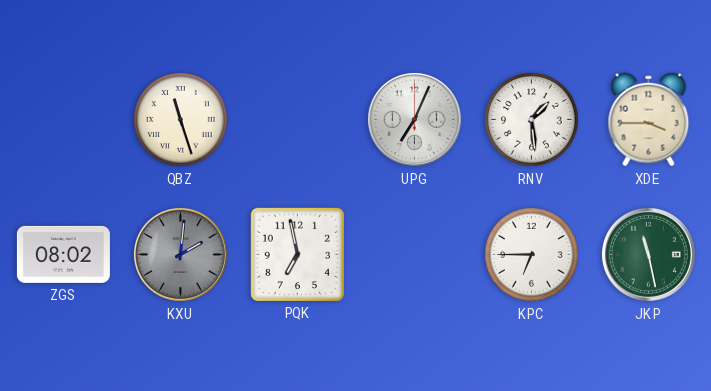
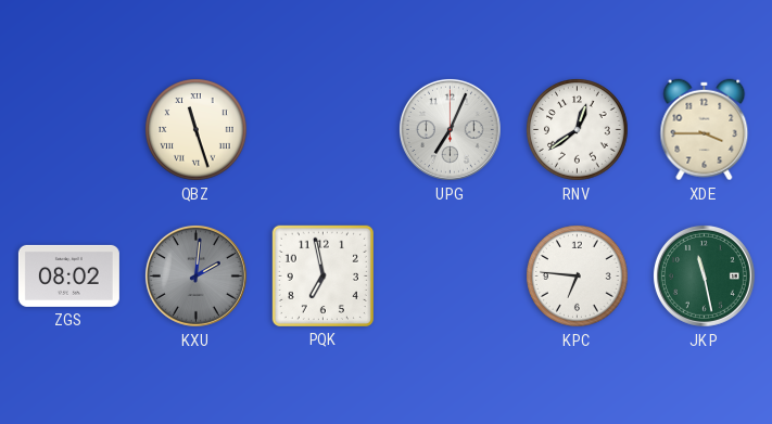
RNV: 1:29 -> 12:39
KPC: 6:45 -> 6:46
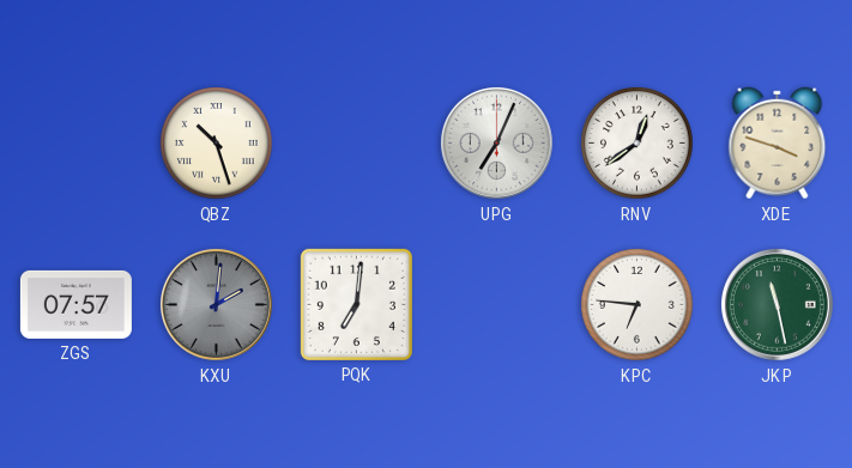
QBZ: 11:27 -> 10:27
XDE: 3:45 -> 3:48
ZGS: 08:02 -> 07:57
PQK: 6:58 -> 7:01
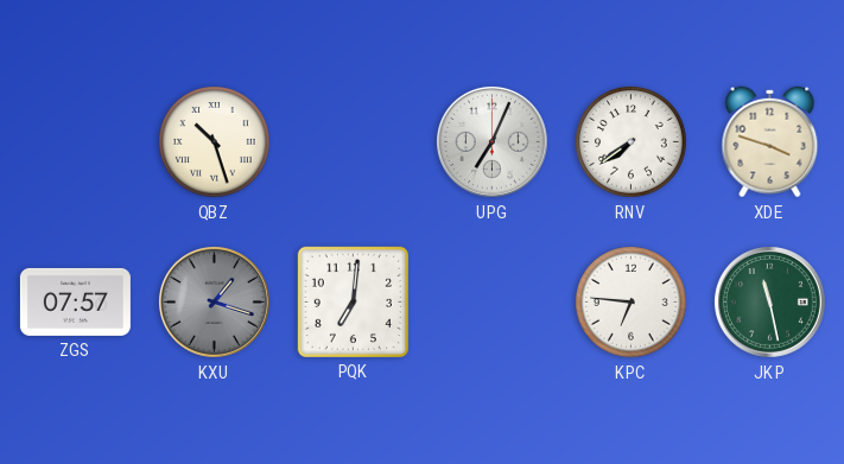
RNV: 12:39 -> 7:39
KXU: 2:01 -> 1:18
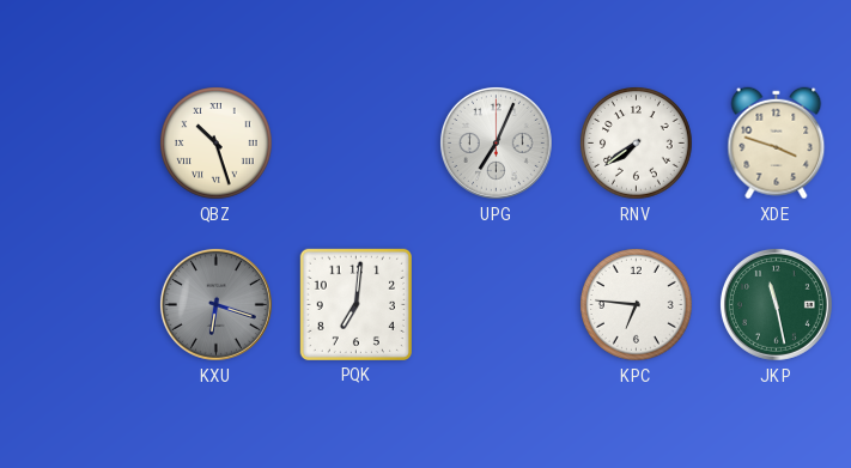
ZGS: 07:57 -> none
KXU: 1:18 -> 6:18
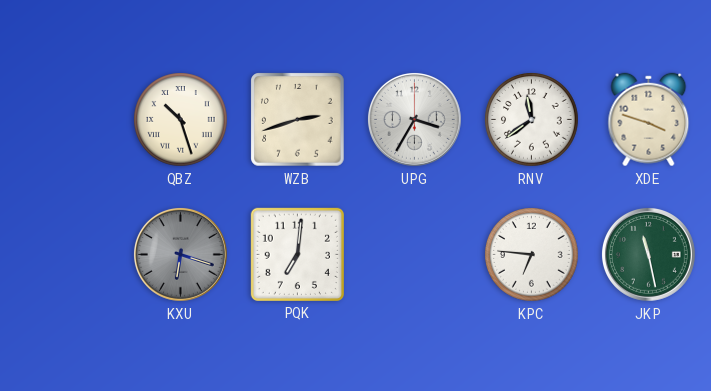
WZB: none -> 2:42
UPG: 7:04 -> 3:35
RNV: 7:39 -> 11:39
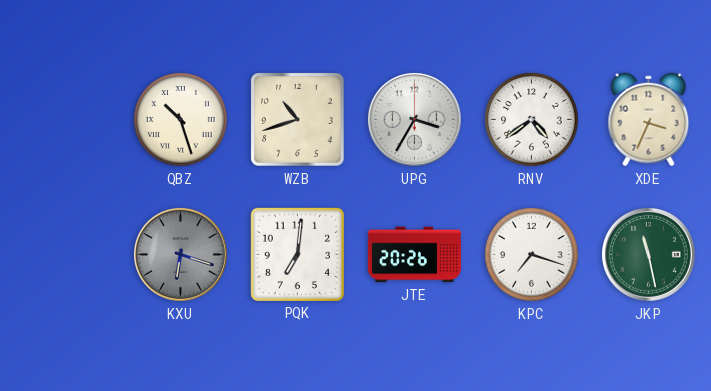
WZB: 2:42 -> 10:42
RNV: 11:39 -> 4:39
XDE: 3:48 -> 3:34
JTE: none -> 20:26
KPC: 6:46 -> 7:18
